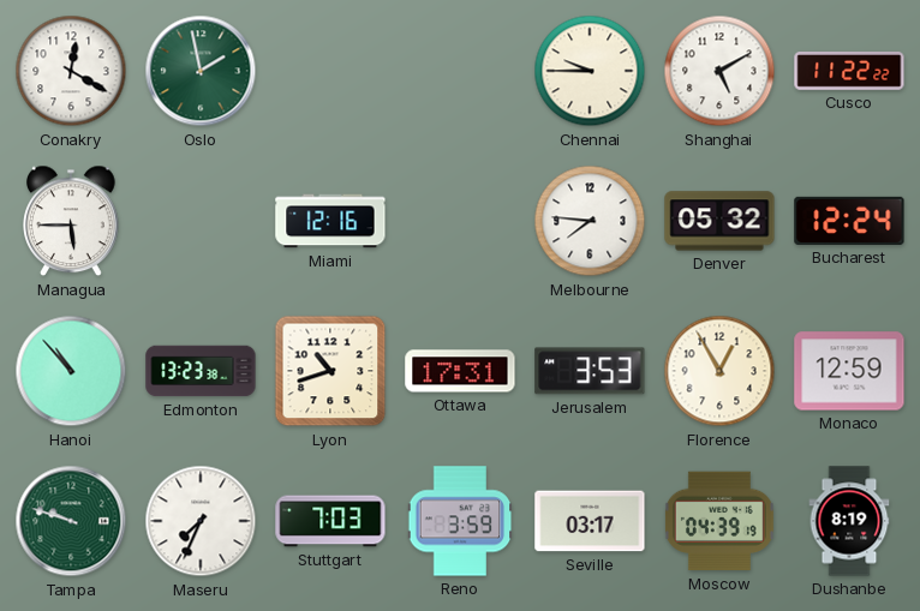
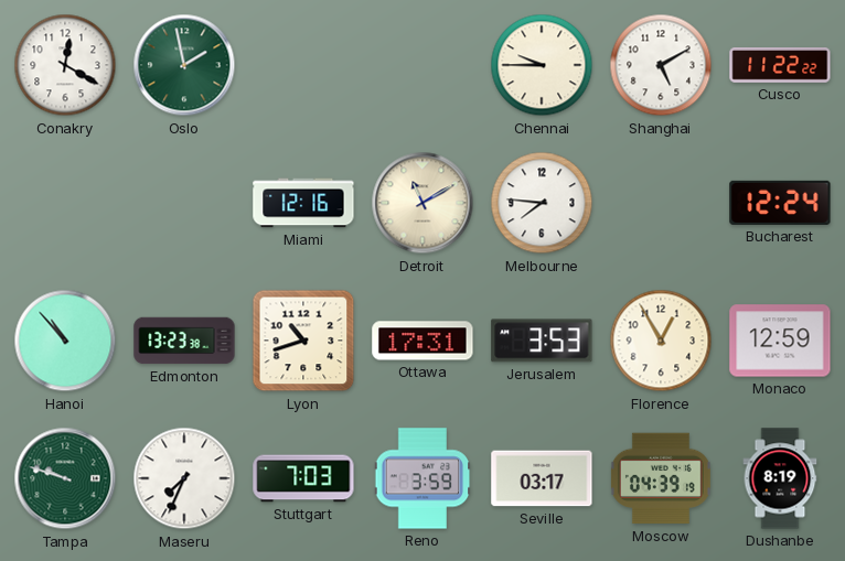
Managua: 5:45 -> none
Detroit: none -> 11:10
Denver: 05:32 -> none
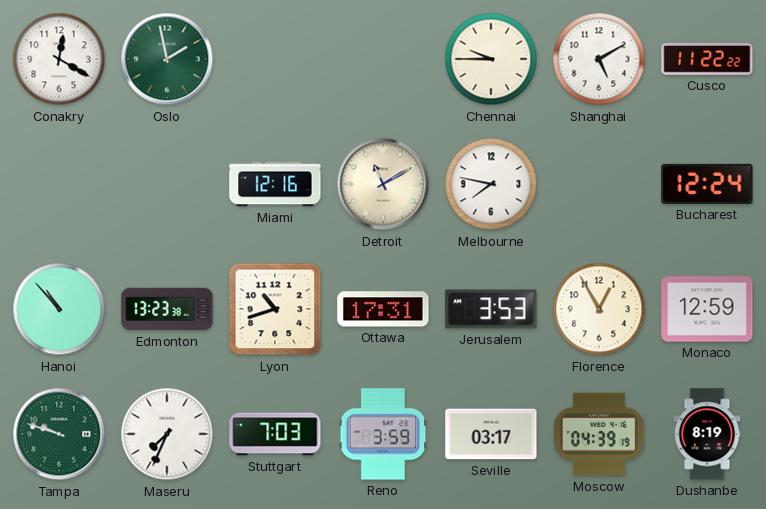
Melbourne: 7:46 -> 7:47
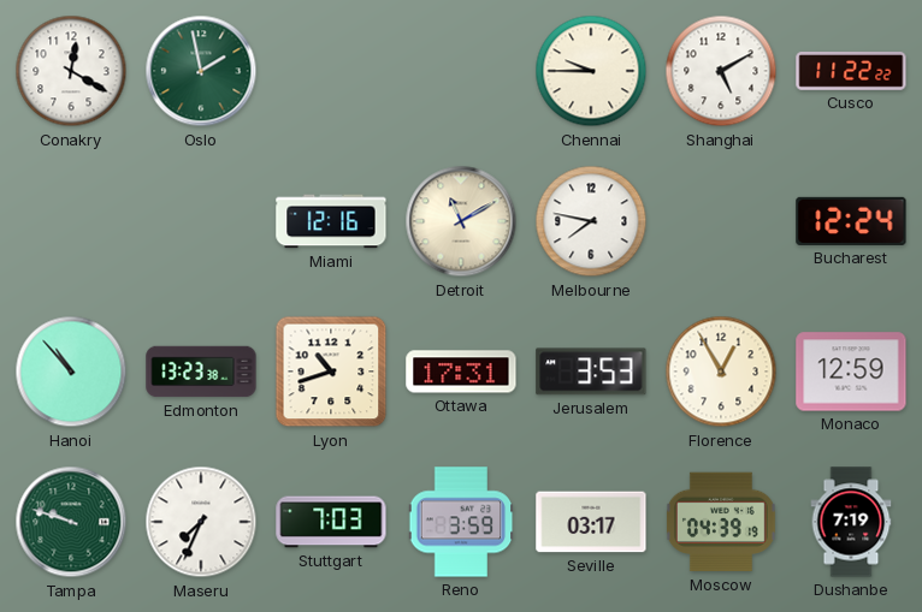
Dushanbe: 8:19 -> 7:19
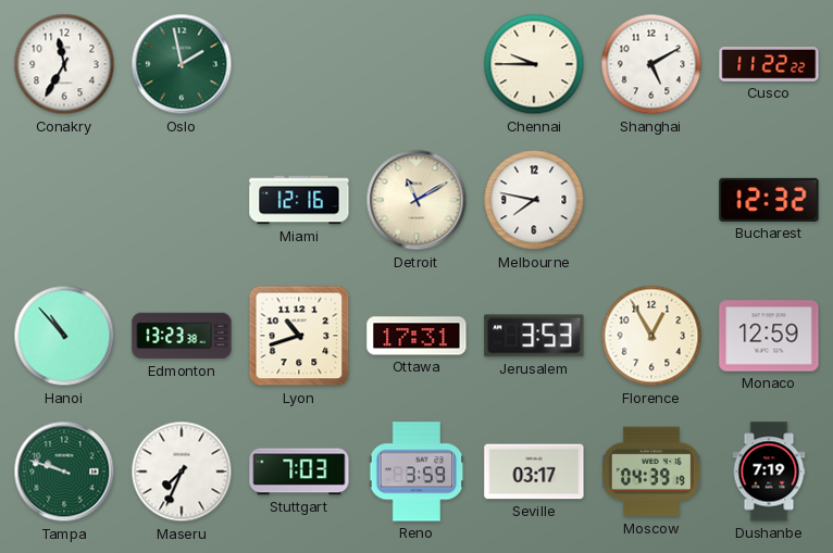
Conakry: 12:20 -> 11:35
Bucharest: 12:24 -> 12:32
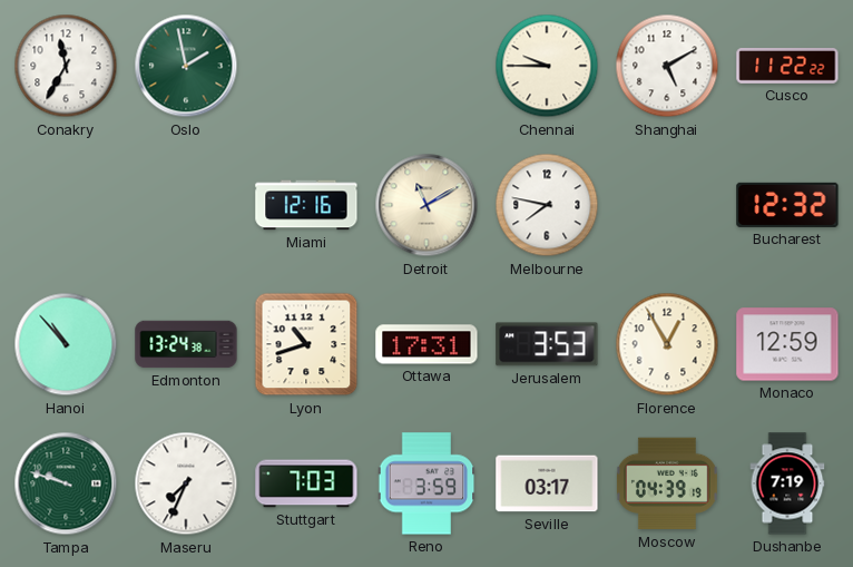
Edmonton: 13:23 -> 13:24
